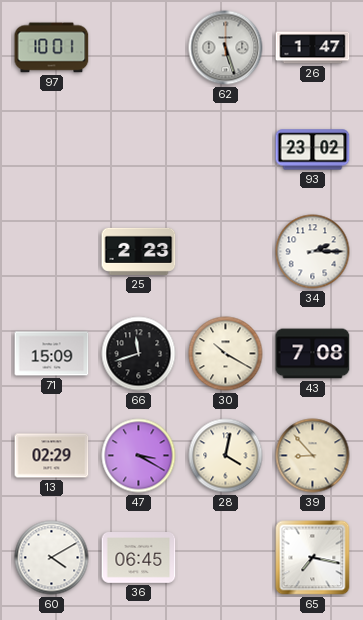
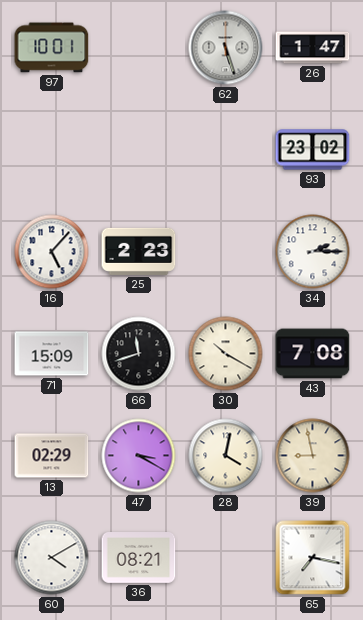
16: none -> 5:07
39: 8:53 -> 8:58
36: 06:45 -> 08:21
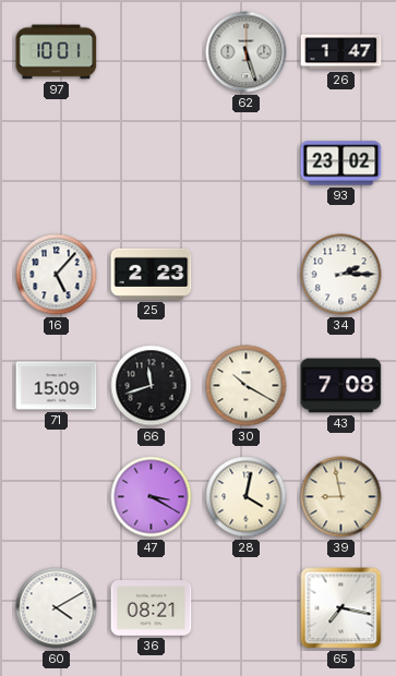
13: 02:29 -> none
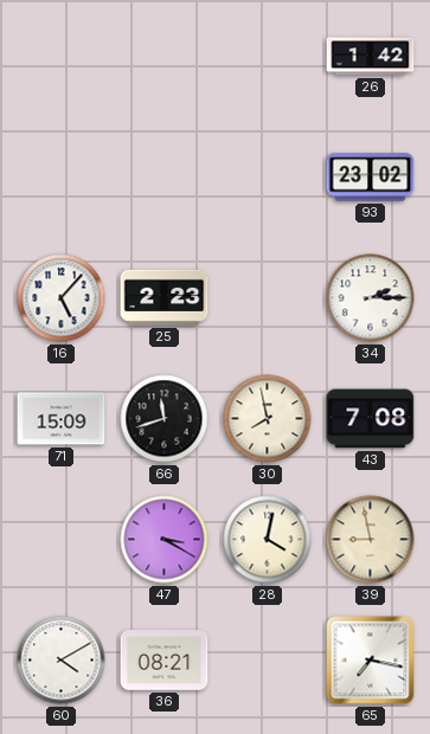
97: 10:01 -> none
62: 5:27 -> none
26: 1:47 -> 1:42
30: 10:20 -> 7:58
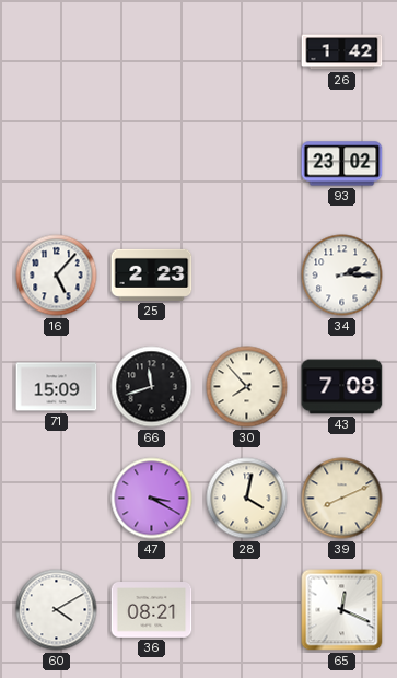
30: 7:58 -> 7:53
39: 8:58 -> 8:11
65: 7:17 -> 12:19
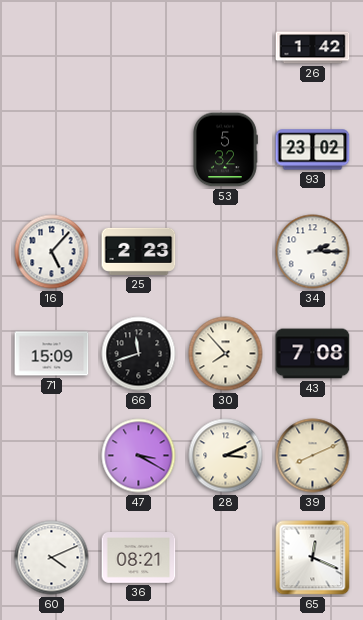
53: none -> 5:32
28: 4:02 -> 3:11
60: 4:10 -> 4:11
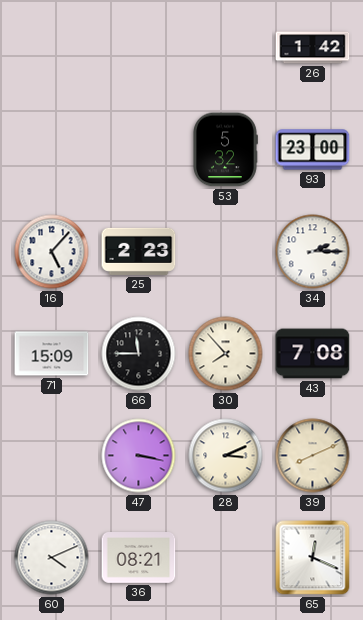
93: 23:02 -> 23:00
66: 11:42 -> 11:45
47: 3:20 -> 3:17
